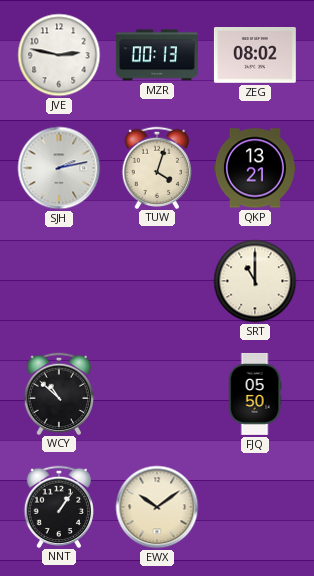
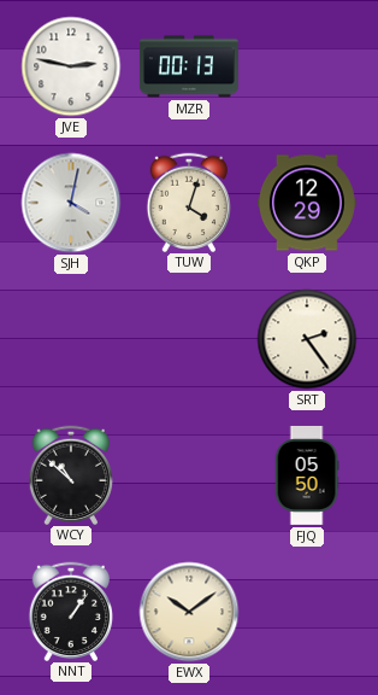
ZEG: 08:02 -> none
SJH: 2:13 -> 4:02
QKP: 13:21 -> 12:29
SRT: 11:00 -> 2:24
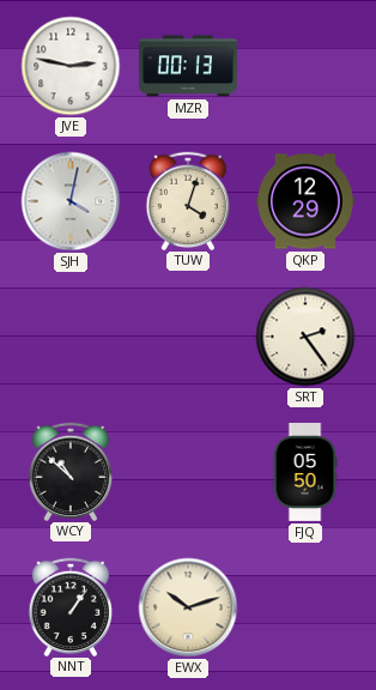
EWX: 10:09 -> 10:12
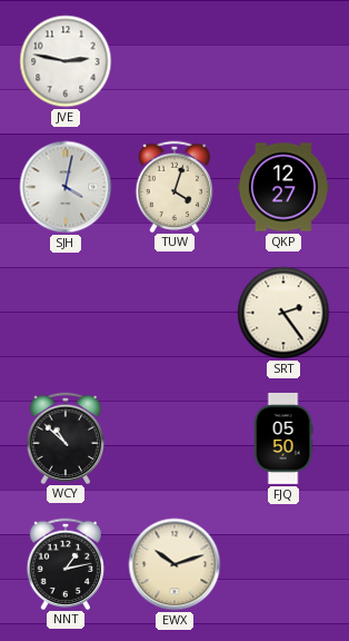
MZR: 00:13 -> none
QKP: 12:29 -> 12:27
NNT: 1:06 -> 1:13
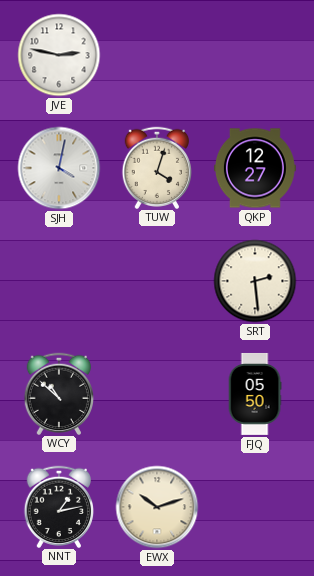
SRT: 2:24 -> 2:29
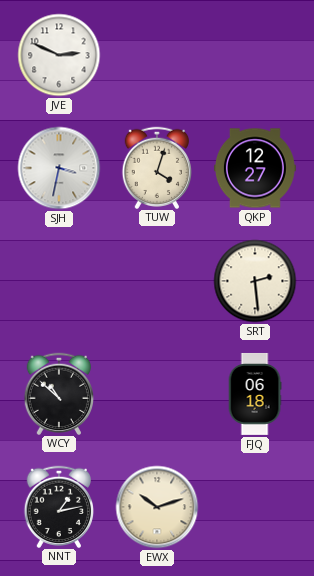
JVE: 2:47 -> 2:49
SJH: 4:02 -> 3:32
FJQ: 05:50 -> 06:18
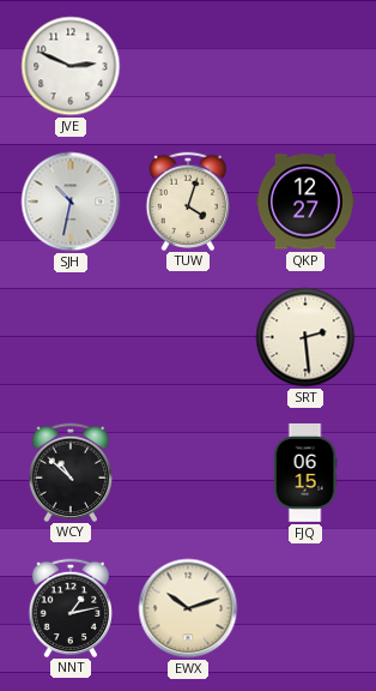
SJH: 3:32 -> 10:32
FJQ: 06:18 -> 06:15
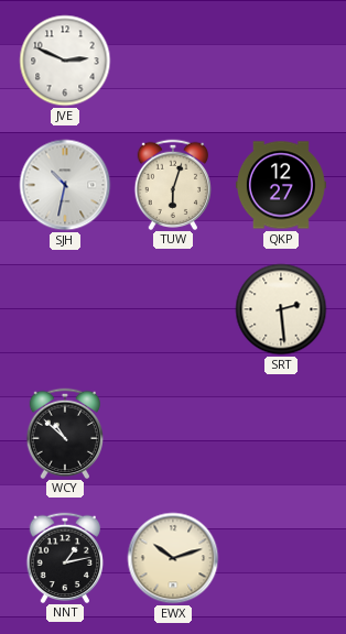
TUW: 4:03 -> 6:03
FJQ: 06:15 -> none
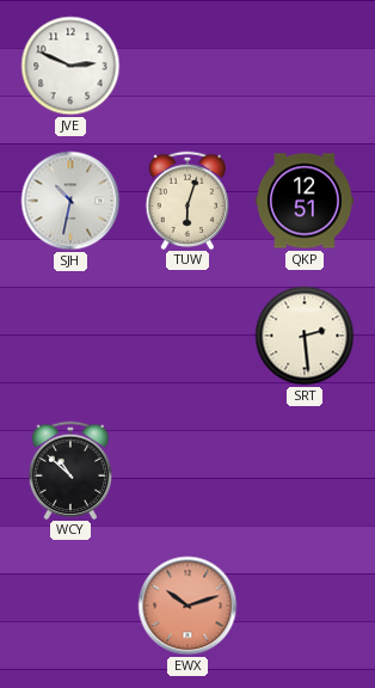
QKP: 12:27 -> 12:51
NNT: 1:13 -> none
EWX dial: cream -> salmon
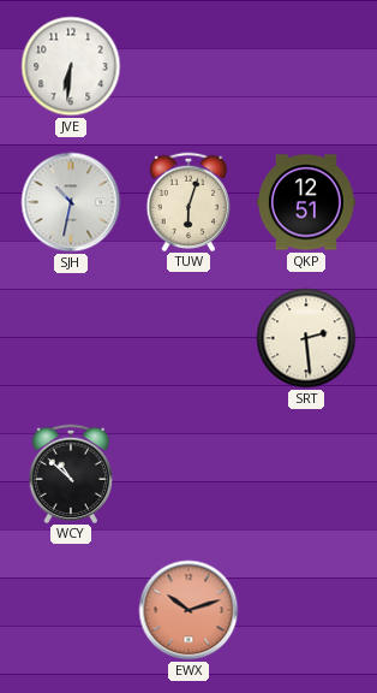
JVE: 2:49 -> 6:31
